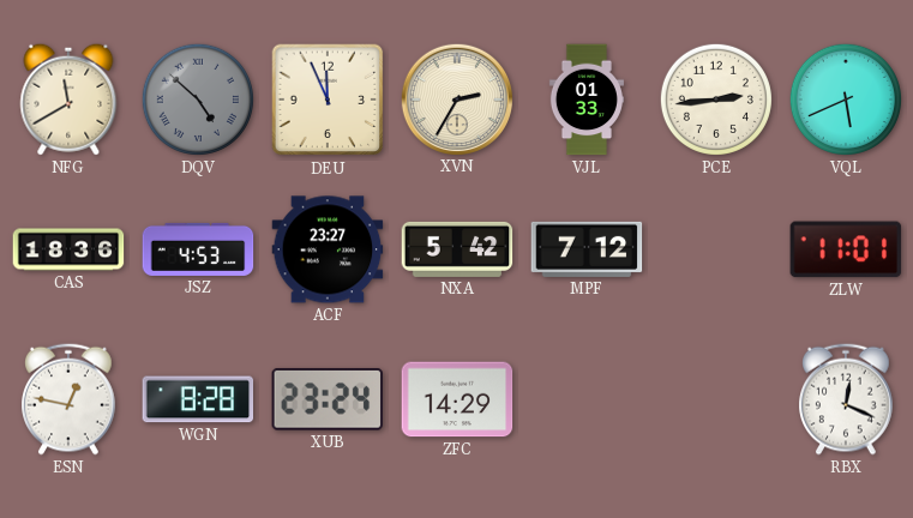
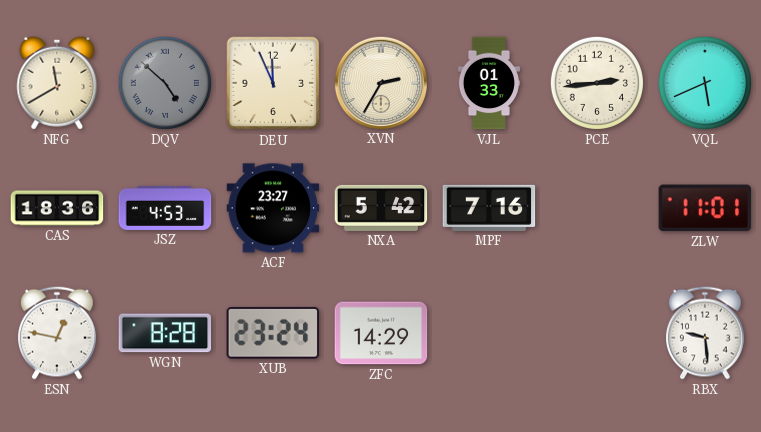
MPF: 7:12 -> 7:16
RBX: 12:19 -> 9:29
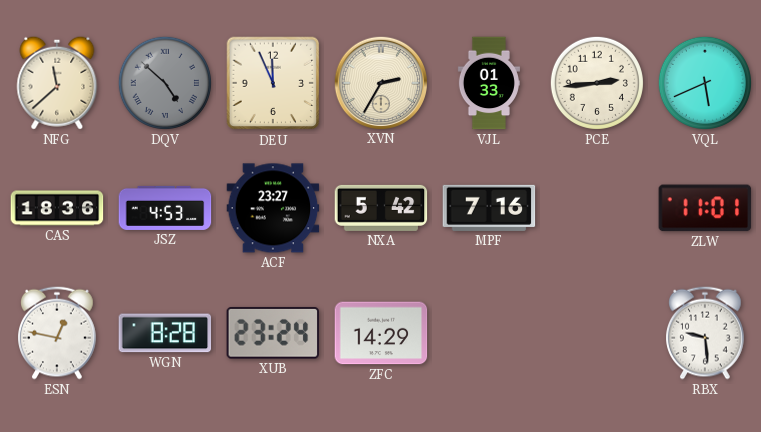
NFG: 11:40 -> 11:38
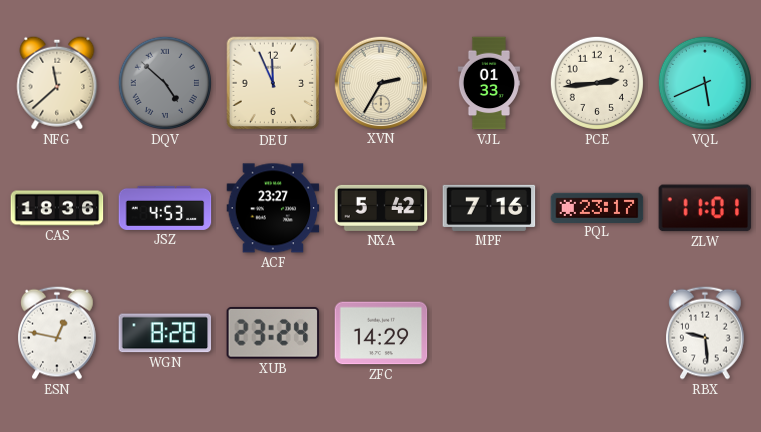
PQL: none -> 23:17
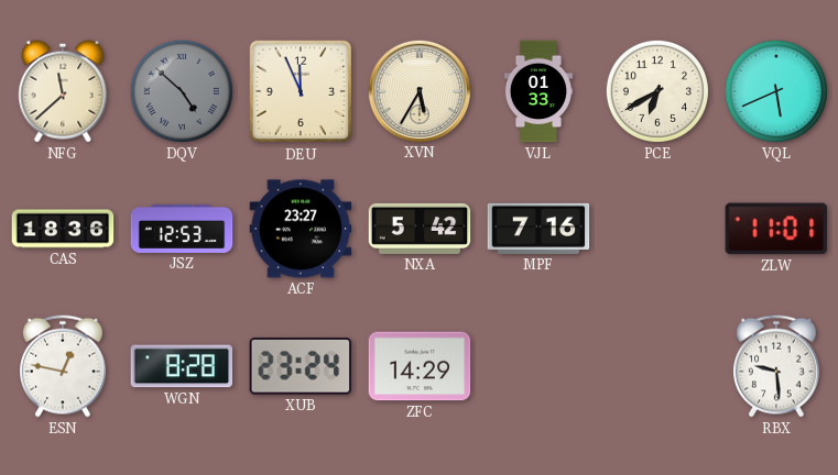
XVN: 2:35 -> 5:35
PCE: 2:44 -> 6:40
JSZ: 4:53 -> 12:53
PQL: 23:17 -> none
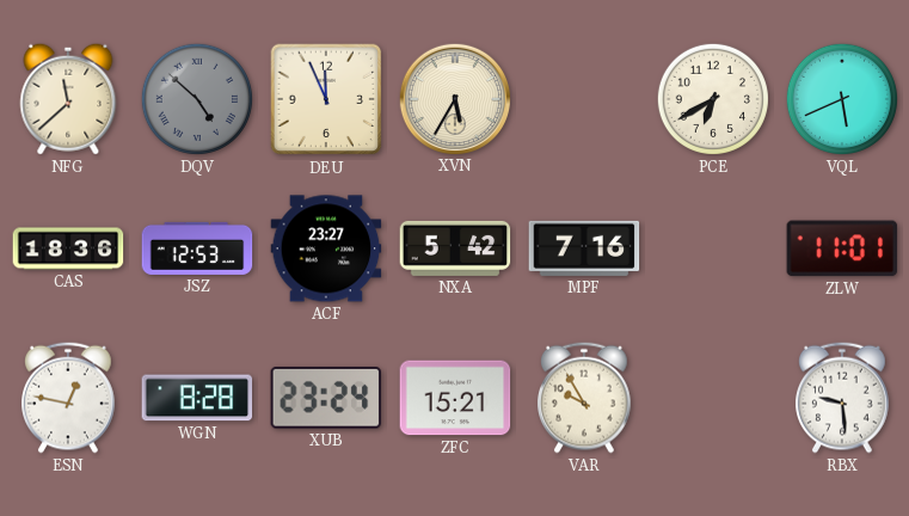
VJL: 01:33 -> none
ZFC: 14:29 -> 15:21
VAR: none -> 9:55
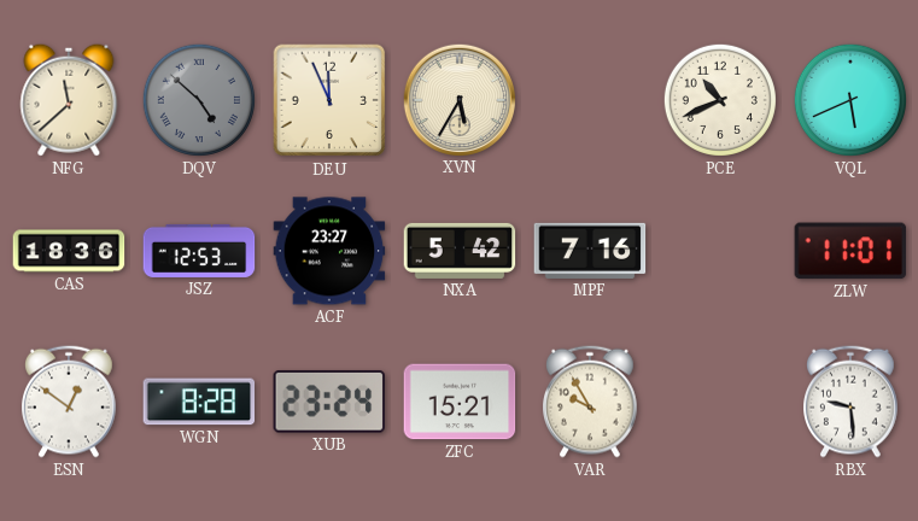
PCE: 6:40 -> 10:41
ESN: 12:47 -> 12:51
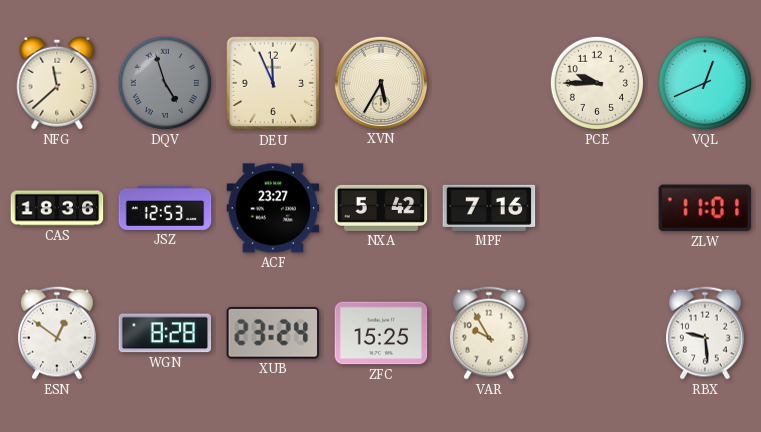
DQV: 4:52 -> 4:57
PCE: 10:41 -> 9:45
VQL: 5:41 -> 12:41
ZFC: 15:21 -> 15:25
